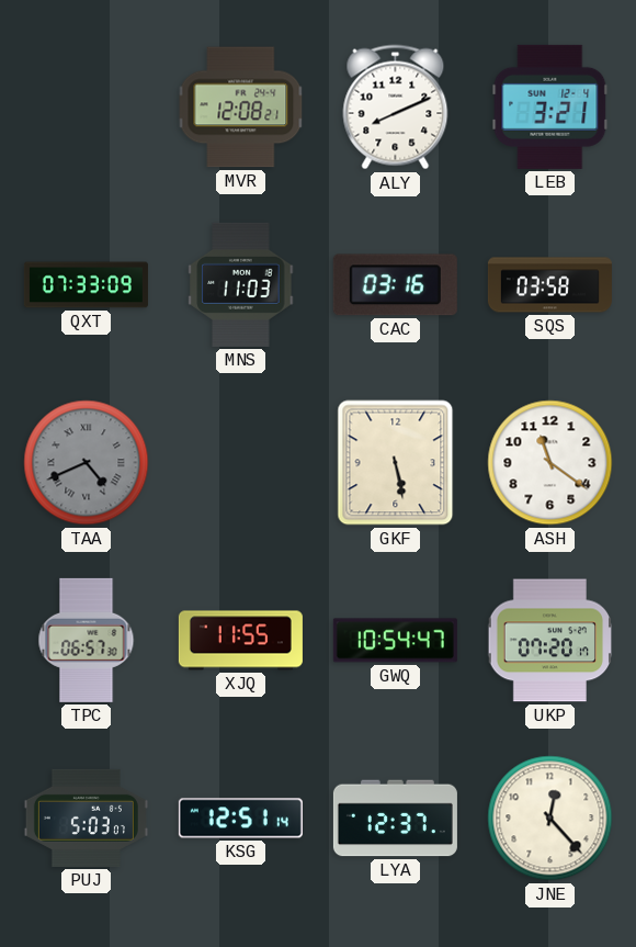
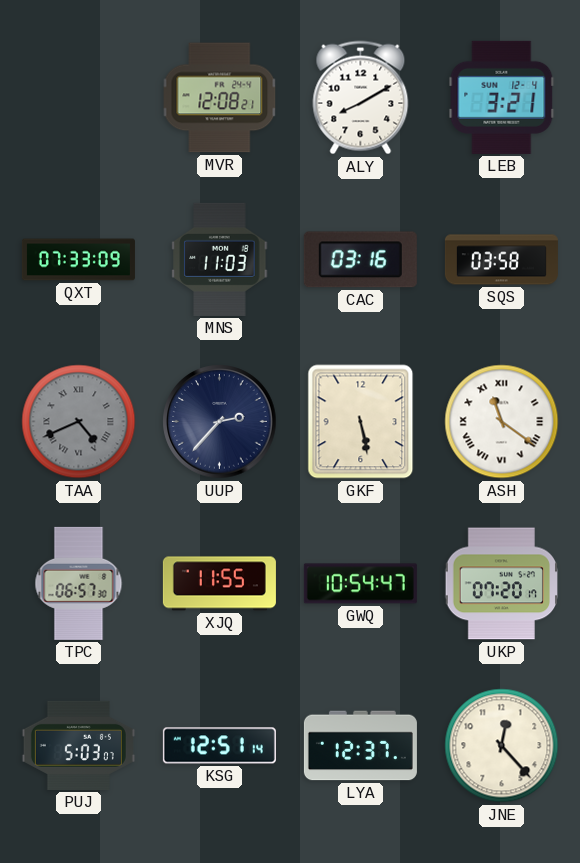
ALY: 8:11 -> 8:10
UUP: none -> 2:37
ASH numerals: Arabic -> Roman
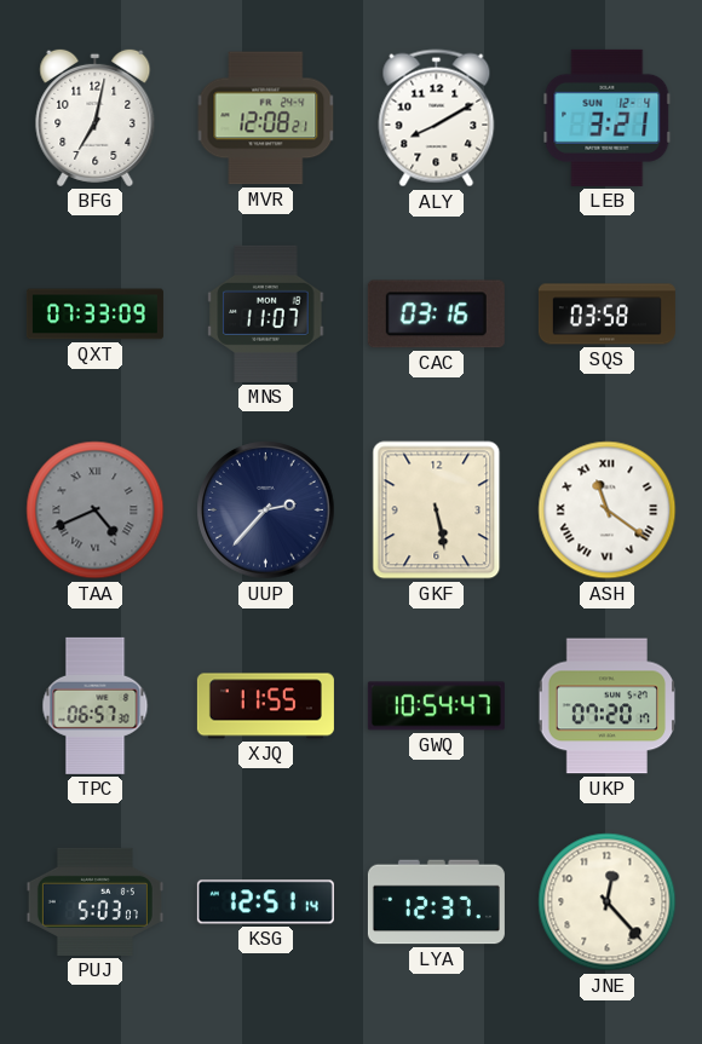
BFG: none -> 7:02
MNS: 11:03 -> 11:07
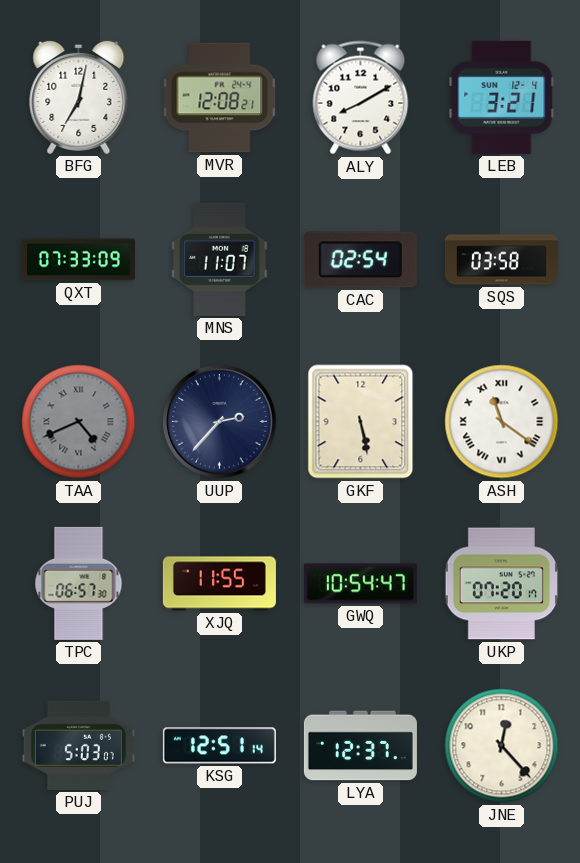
CAC: 03:16 -> 02:54
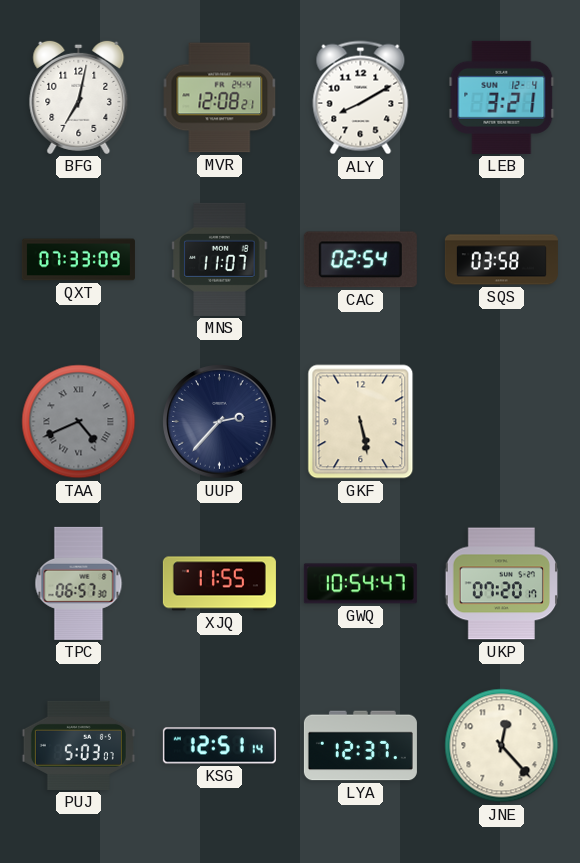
ASH: 11:21 -> none
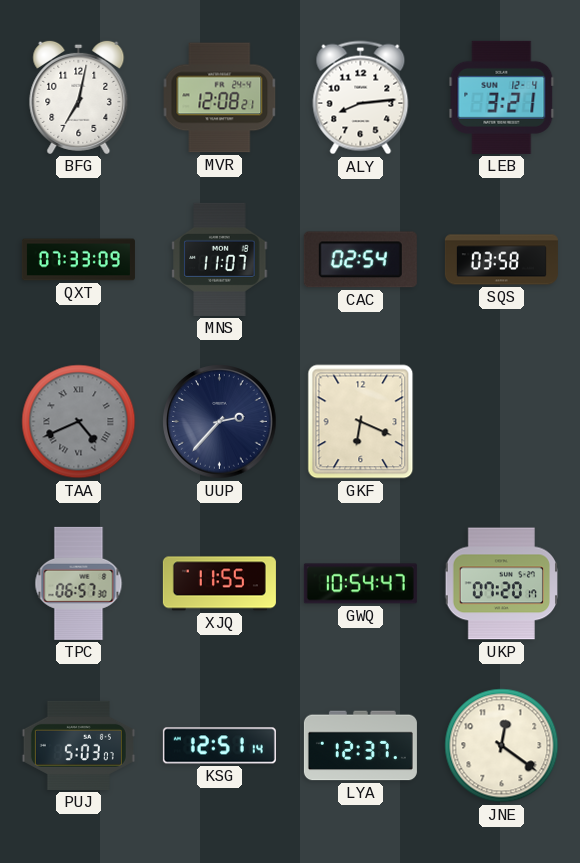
ALY: 8:10 -> 8:14
GKF: 5:28 -> 6:19
JNE: 12:23 -> 12:21
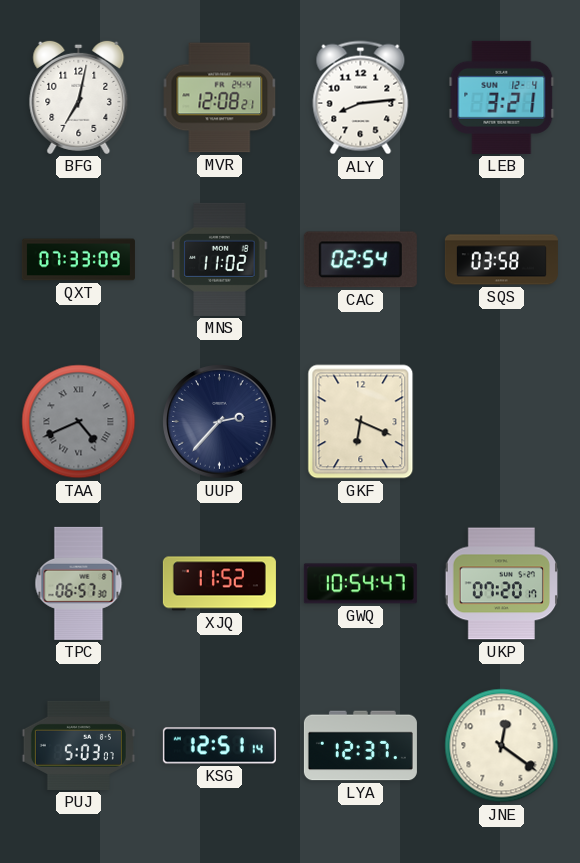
MNS: 11:07 -> 11:02
XJQ: 11:55 -> 11:52
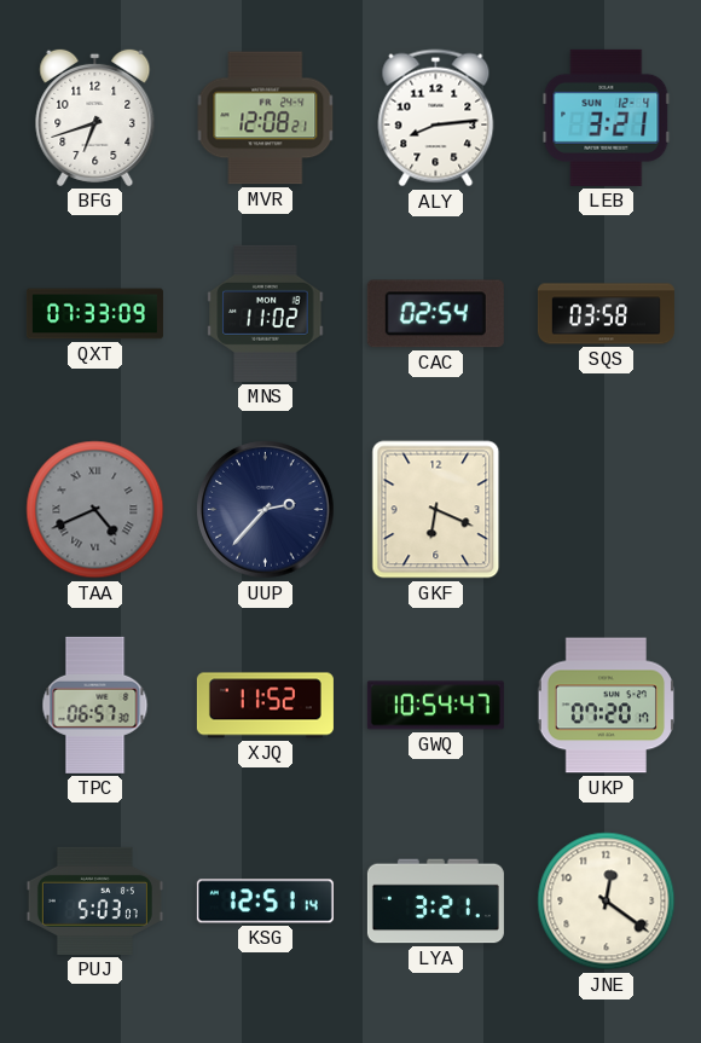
BFG: 7:02 -> 6:42
LYA: 12:37 -> 3:21
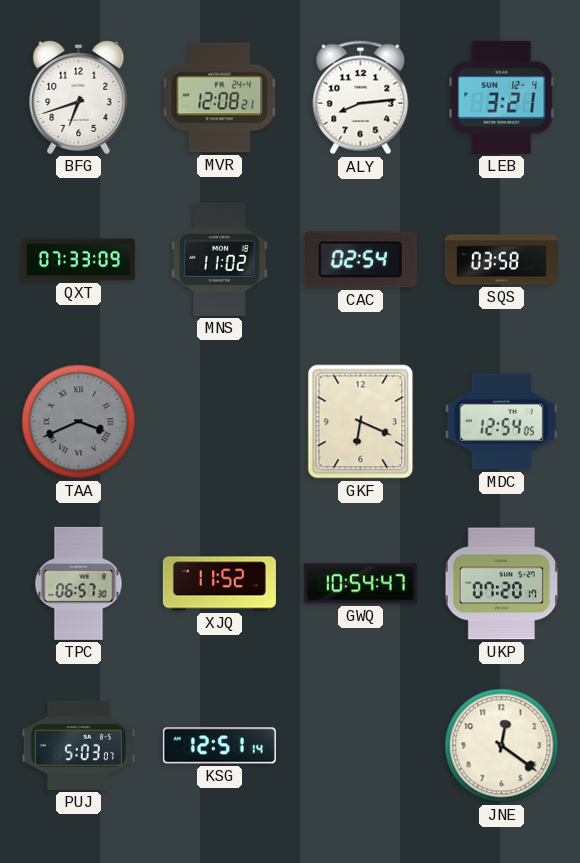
TAA: 4:41 -> 3:41
UUP: 2:37 -> none
MDC: none -> 12:54
LYA: 3:21 -> none
